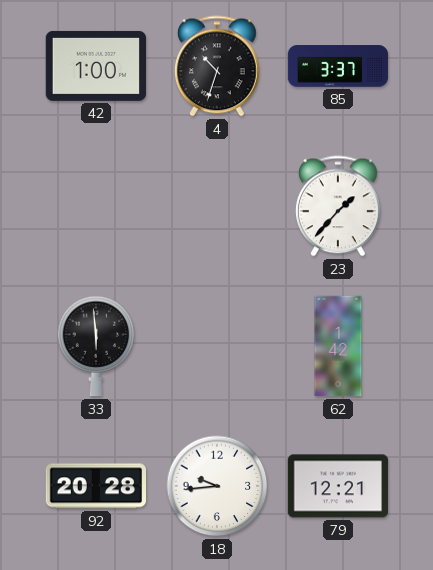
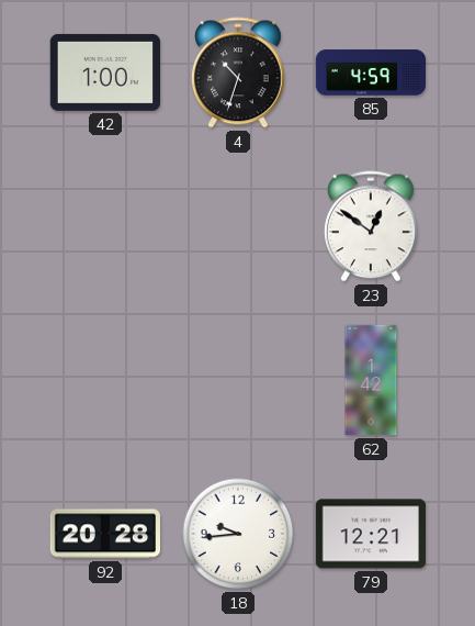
85: 3:37 -> 4:59
23: 1:37 -> 12:51
33: 5:59 -> none
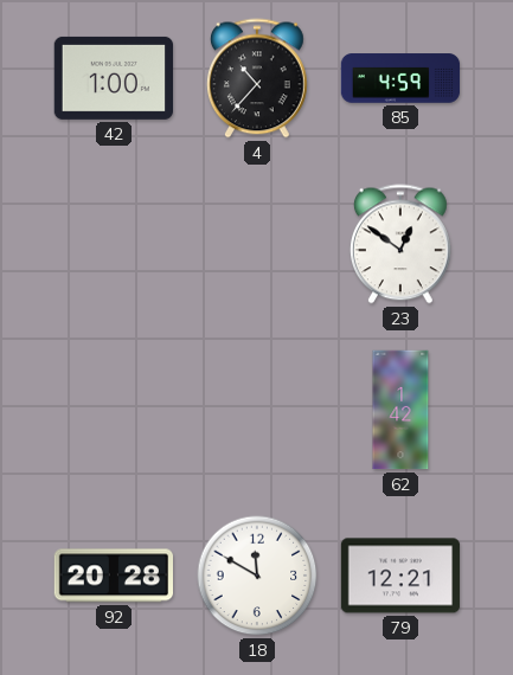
4: 10:33 -> 10:37
18: 9:44 -> 11:50
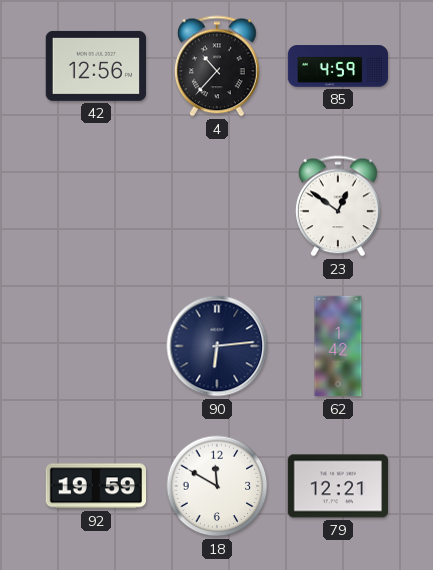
42: 1:00 -> 12:56
90: none -> 6:14
92: 20:28 -> 19:59
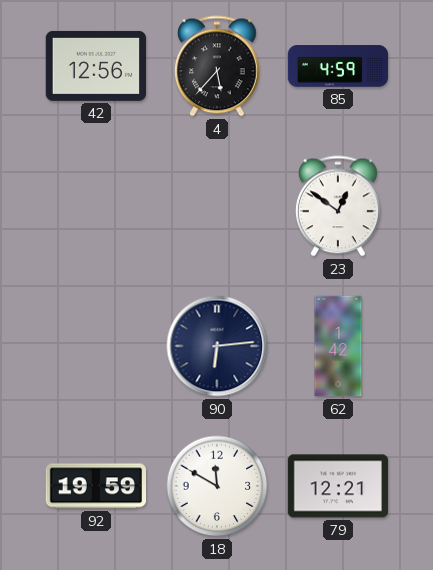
4: 10:37 -> 5:37
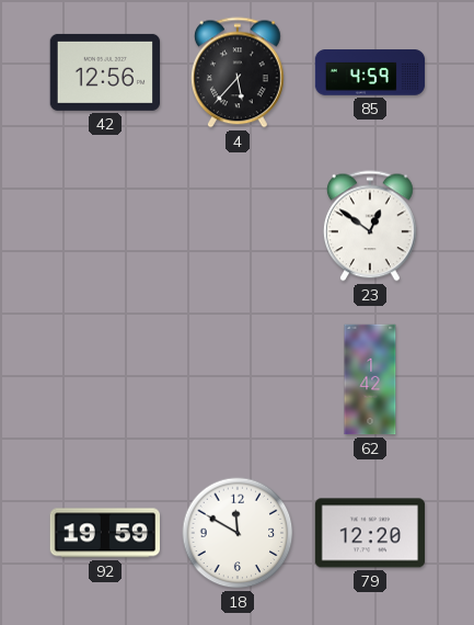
90: 6:14 -> none
79: 12:21 -> 12:20
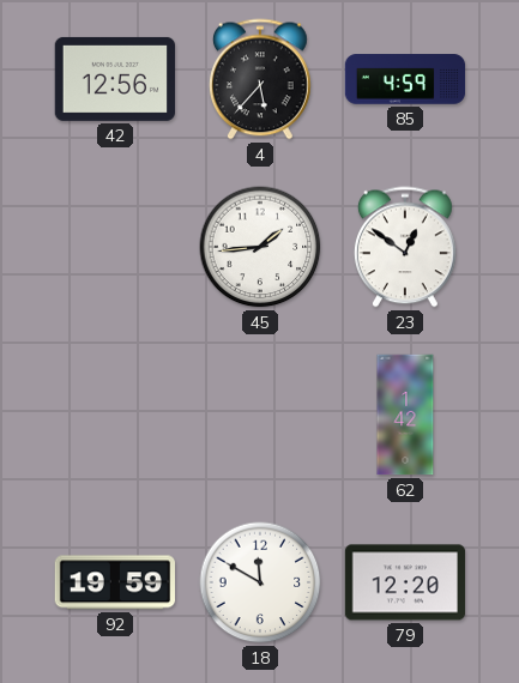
45: none -> 1:44
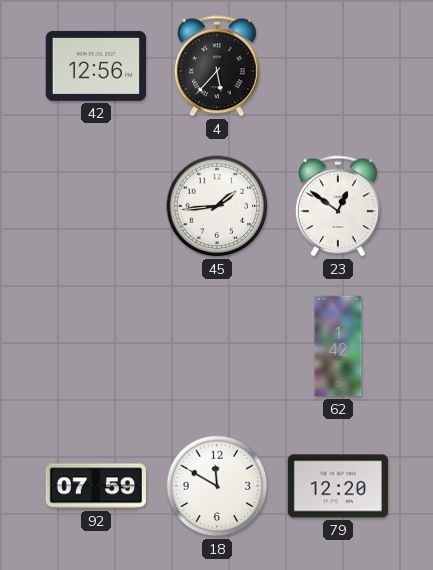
85: 4:59 -> none
92: 19:59 -> 07:59
